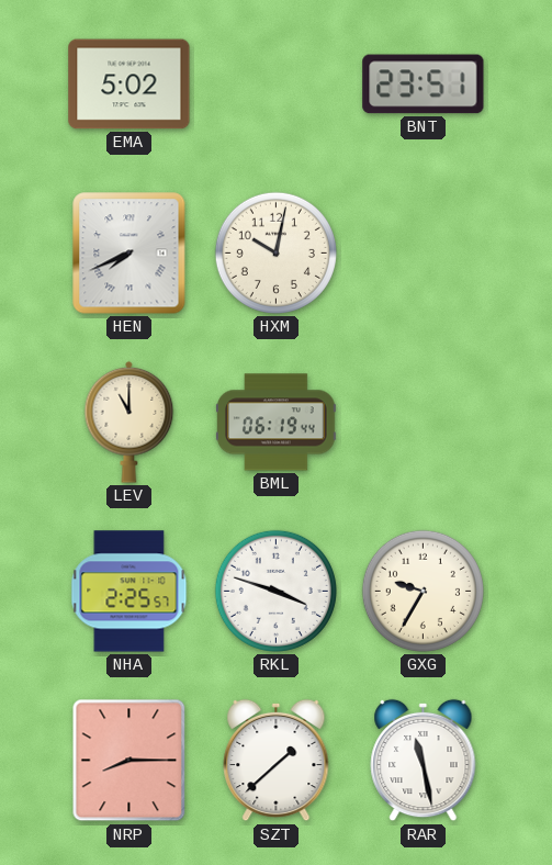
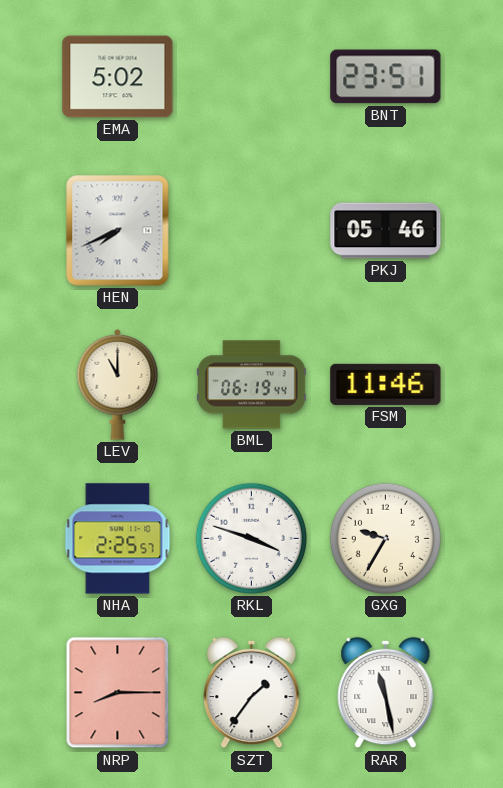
HXM: 10:02 -> none
PKJ: none -> 05:46
FSM: none -> 11:46
SZT: 1:38 -> 1:36
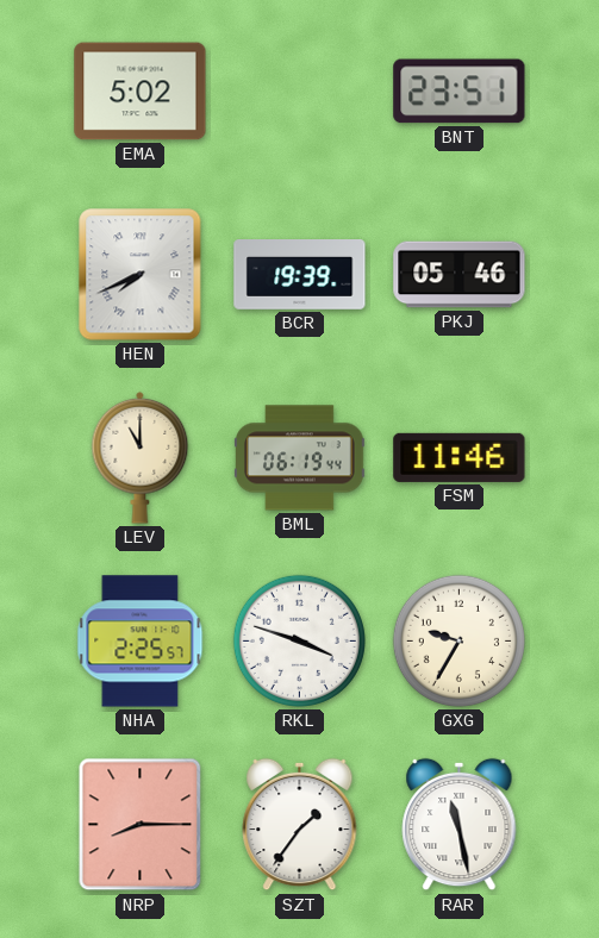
BCR: none -> 19:39
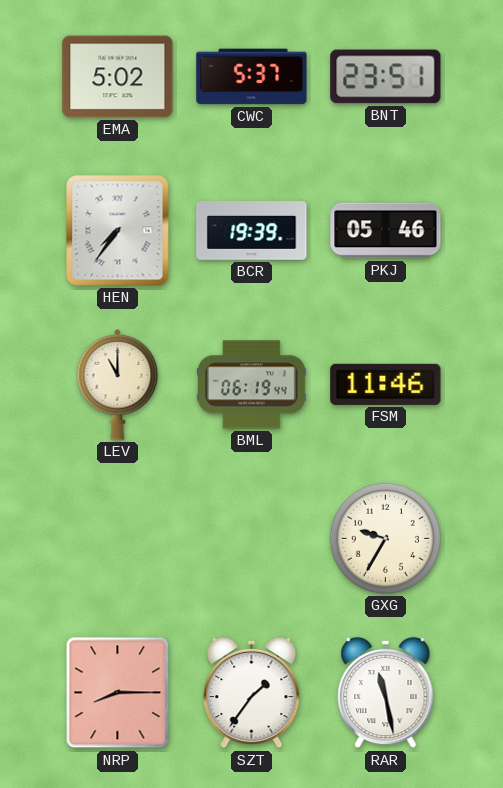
CWC: none -> 5:37
HEN: 7:41 -> 7:36
NHA: 2:25 -> none
RKL: 3:48 -> none
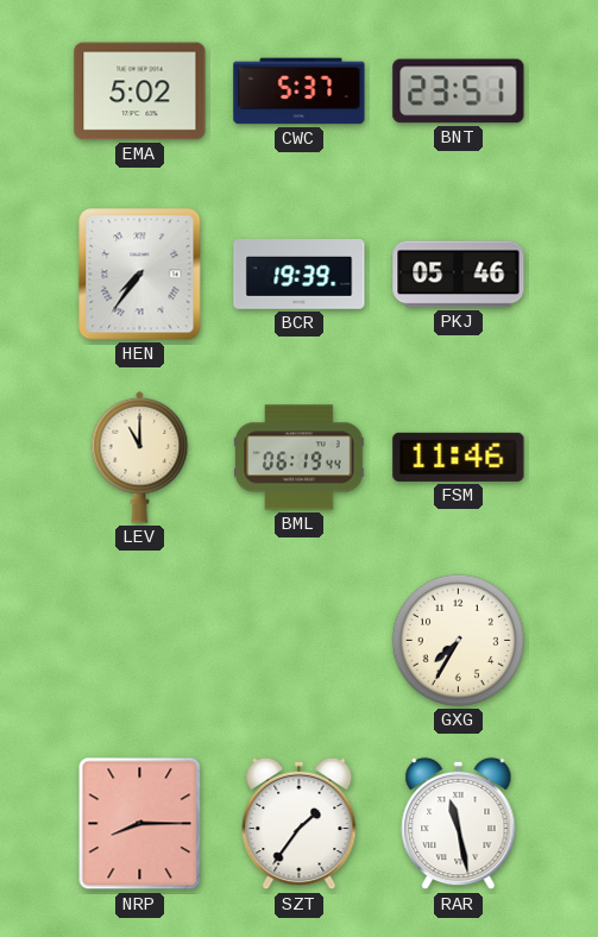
GXG: 9:35 -> 7:35
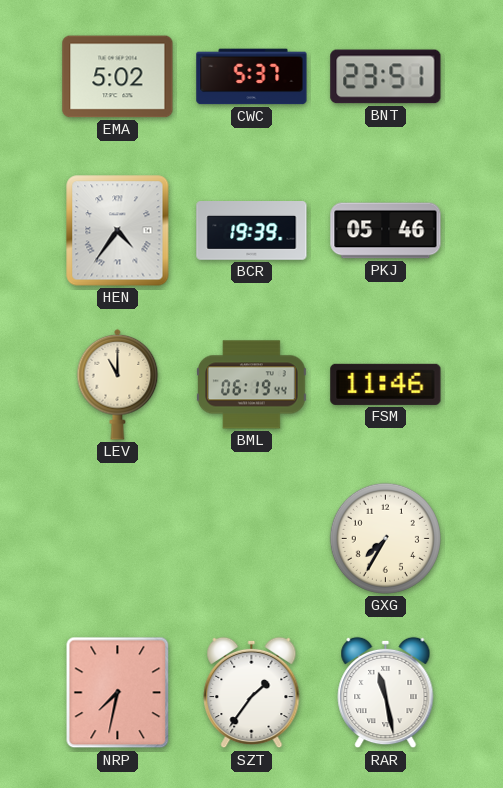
HEN: 7:36 -> 4:36
NRP: 8:15 -> 7:32
